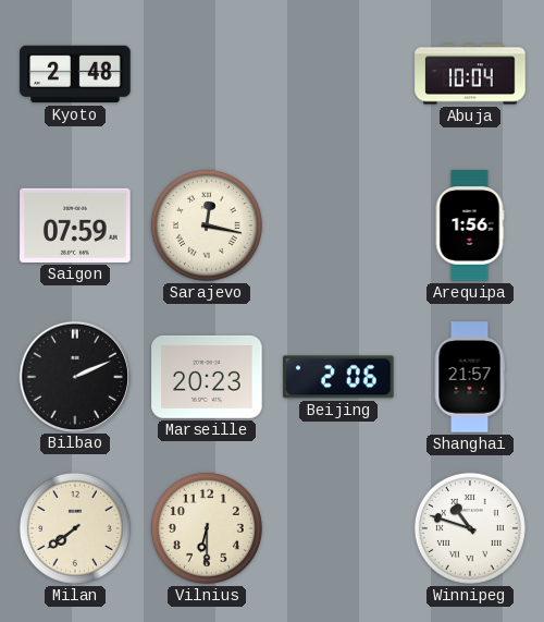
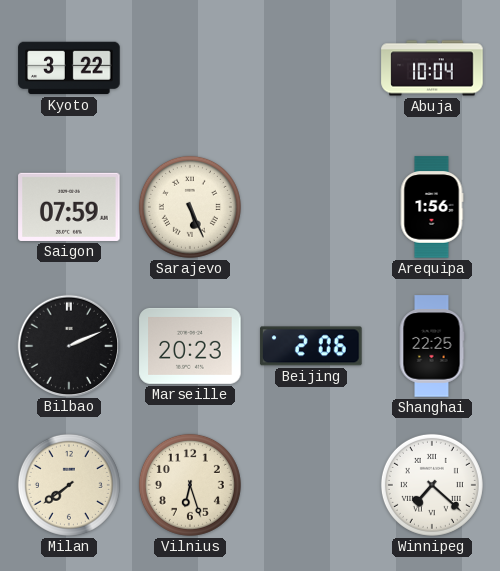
Kyoto: 2:48 -> 3:22
Sarajevo: 12:17 -> 5:26
Shanghai: 21:57 -> 22:25
Vilnius: 6:30 -> 6:27
Winnipeg: 10:48 -> 7:22
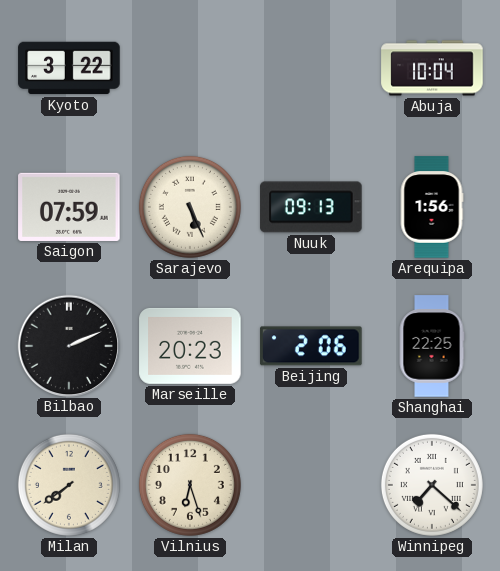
Nuuk: none -> 09:13
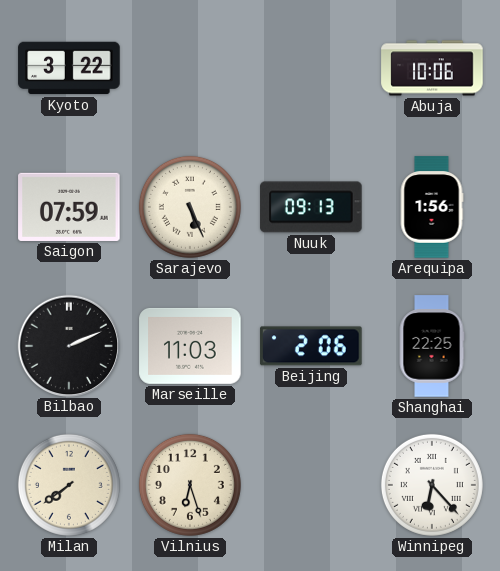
Abuja: 10:04 -> 10:06
Marseille: 20:23 -> 11:03
Winnipeg: 7:22 -> 6:23
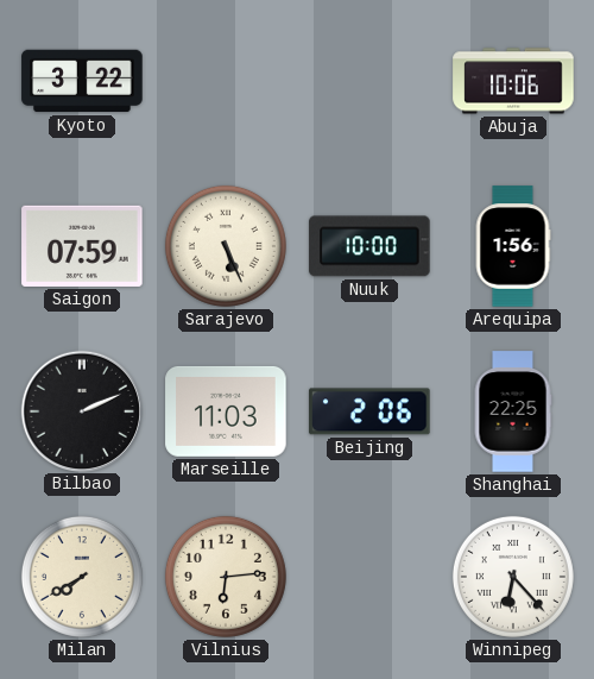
Nuuk: 09:13 -> 10:00
Milan: 7:39 -> 7:40
Vilnius: 6:27 -> 6:14
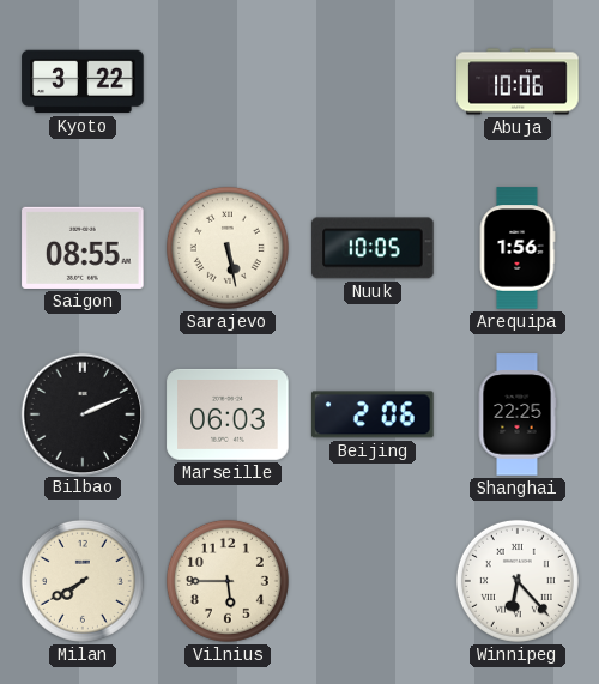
Saigon: 07:59 -> 08:55
Sarajevo: 5:26 -> 5:28
Nuuk: 10:00 -> 10:05
Marseille: 11:03 -> 06:03
Vilnius: 6:14 -> 5:45
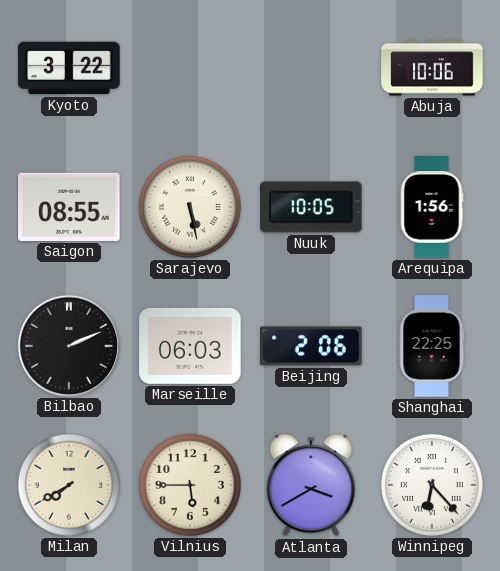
Atlanta: none -> 3:40
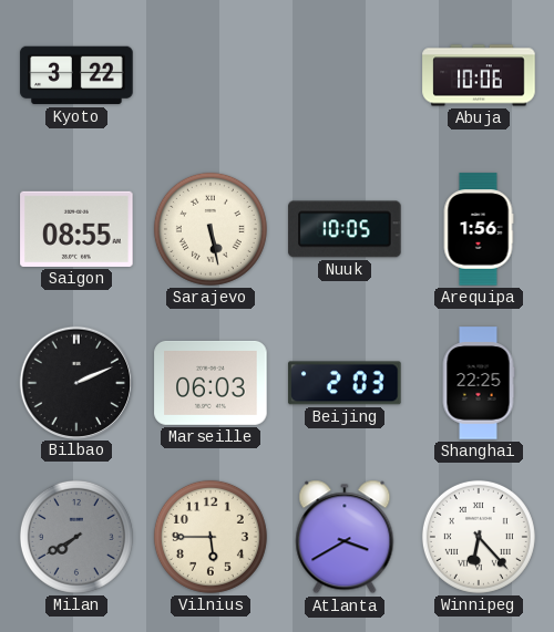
Beijing: 2:06 -> 2:03
Milan dial: cream -> grey
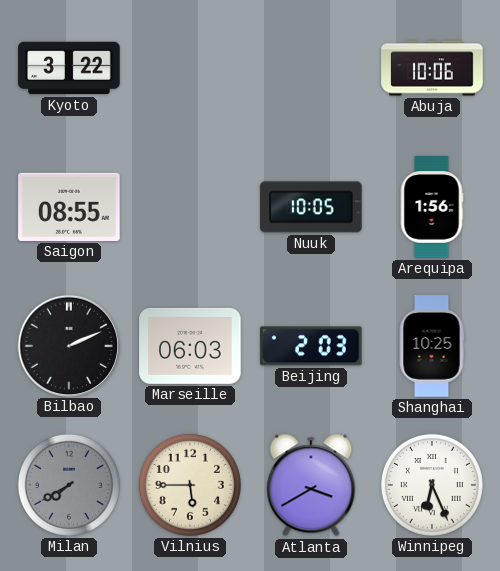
Sarajevo: 5:28 -> none
Shanghai: 22:25 -> 10:25
Winnipeg: 6:23 -> 6:26
